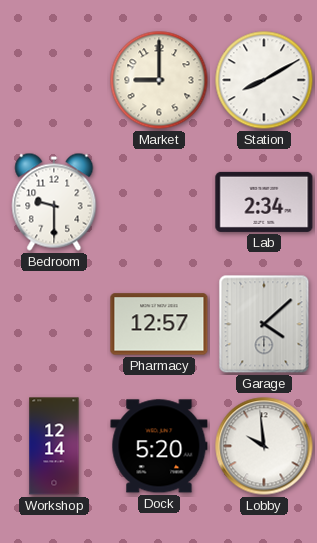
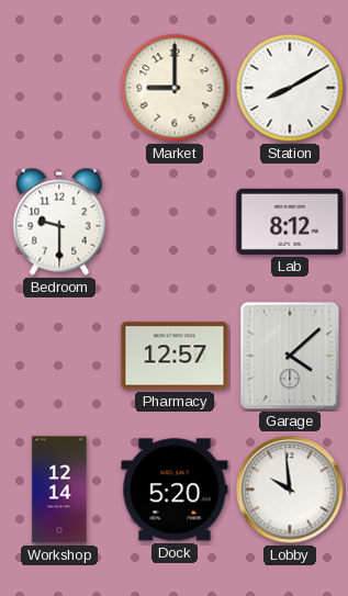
Lab: 2:34 -> 8:12
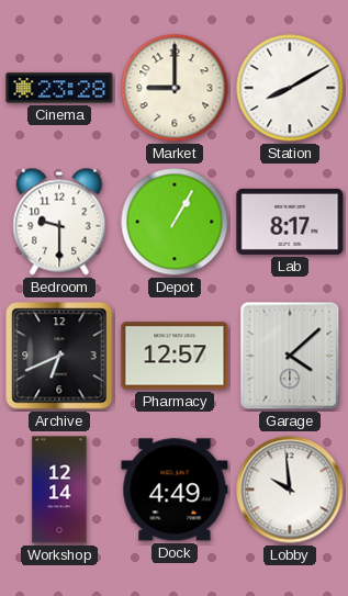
Cinema: none -> 23:28
Depot: none -> 1:05
Lab: 8:12 -> 8:17
Archive: none -> 6:41
Dock: 5:20 -> 4:49
